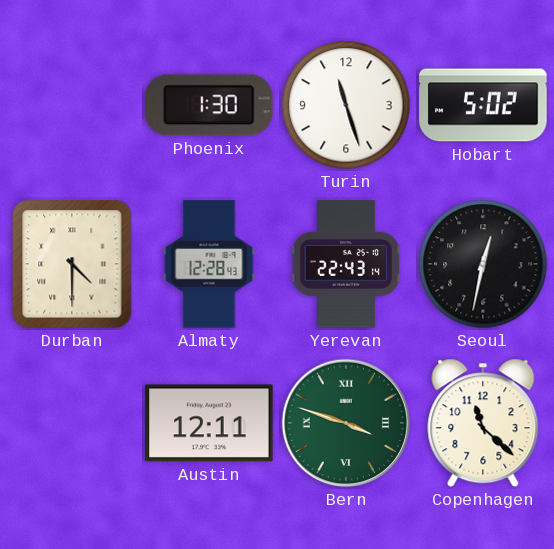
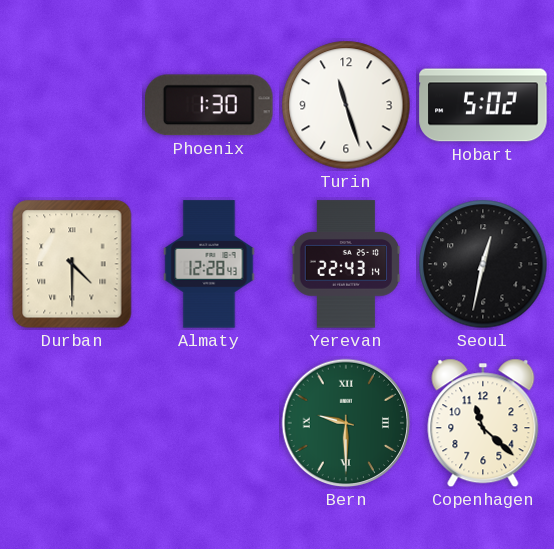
Austin: 12:11 -> none
Bern: 3:48 -> 9:30
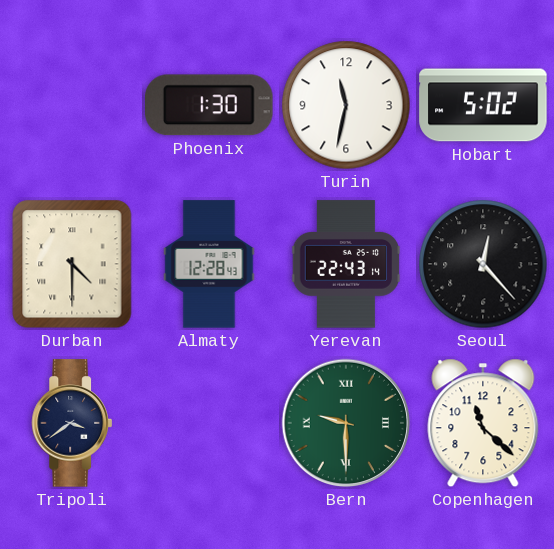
Turin: 11:27 -> 11:32
Seoul: 12:32 -> 12:23
Tripoli: none -> 3:39
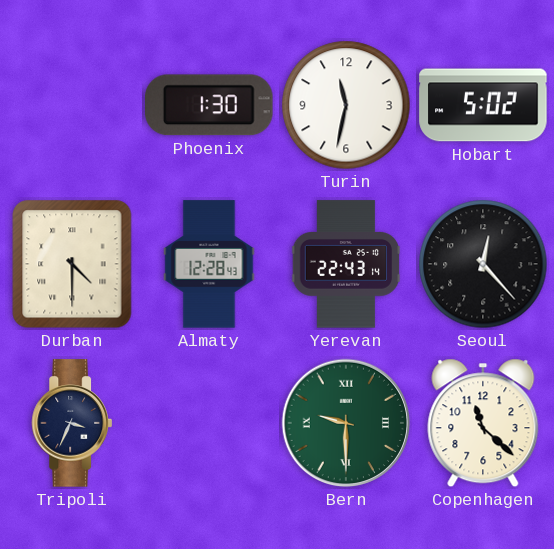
Tripoli: 3:39 -> 3:34
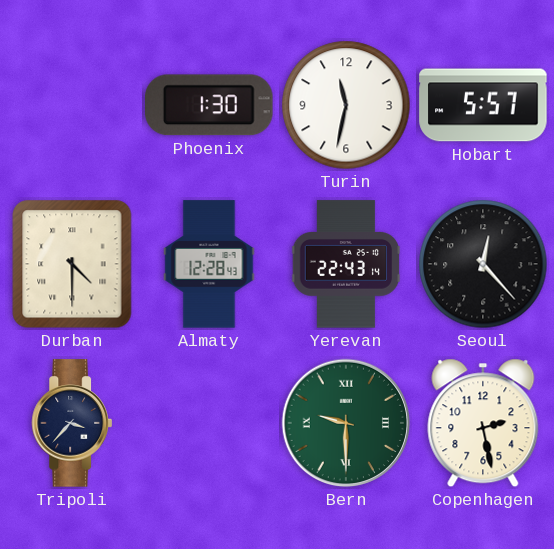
Hobart: 5:02 -> 5:57
Tripoli: 3:34 -> 3:37
Copenhagen: 11:22 -> 2:28
